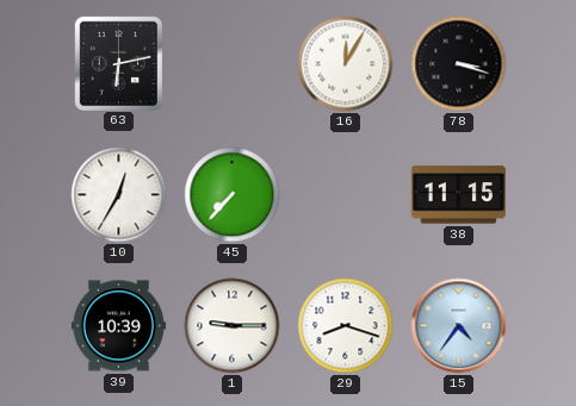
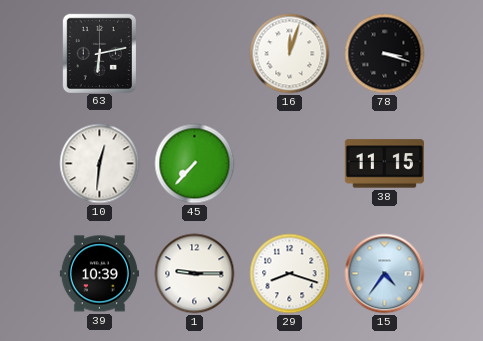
16: 12:05 -> 12:03
10: 12:35 -> 12:31
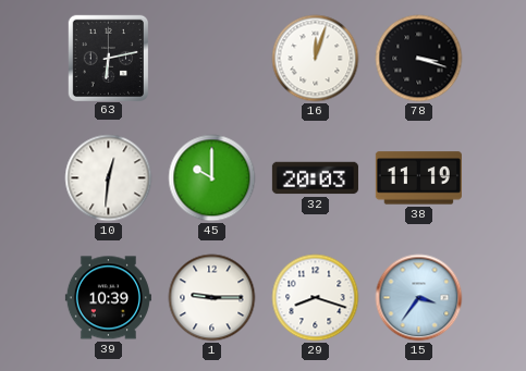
45: 7:37 -> 10:00
32: none -> 20:03
38: 11:15 -> 11:19
15: 4:36 -> 3:36
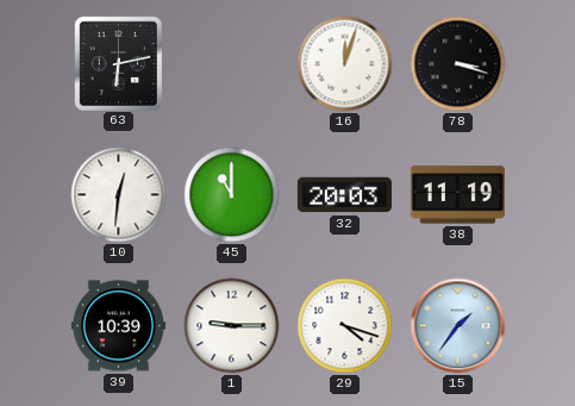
45: 10:00 -> 11:00
29: 8:18 -> 4:18
15: 3:36 -> 1:36
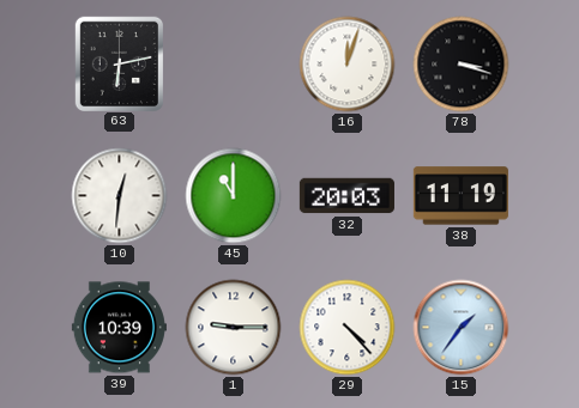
29: 4:18 -> 4:23
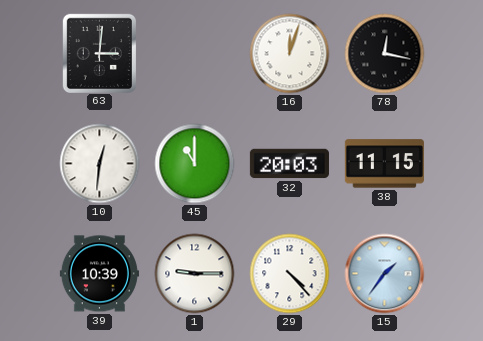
63: 6:13 -> 3:01
78: 3:18 -> 12:17
38: 11:19 -> 11:15
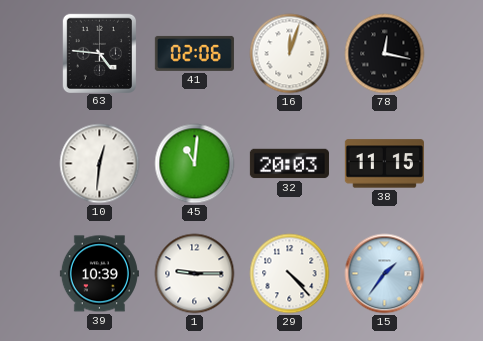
63: 3:01 -> 4:46
41: none -> 02:06
45: 11:00 -> 11:01
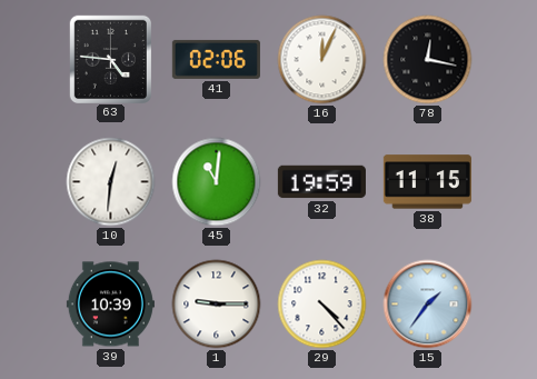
16: 12:03 -> 12:04
32: 20:03 -> 19:59
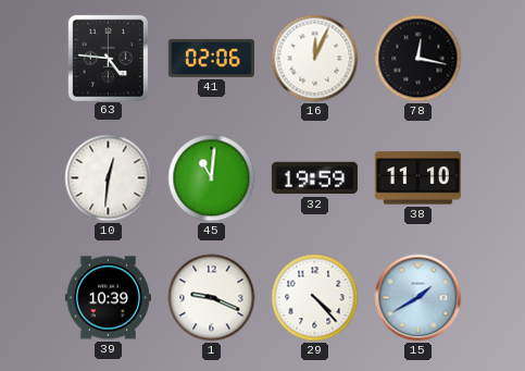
38: 11:15 -> 11:10
1: 9:15 -> 9:19
15: 1:36 -> 1:40
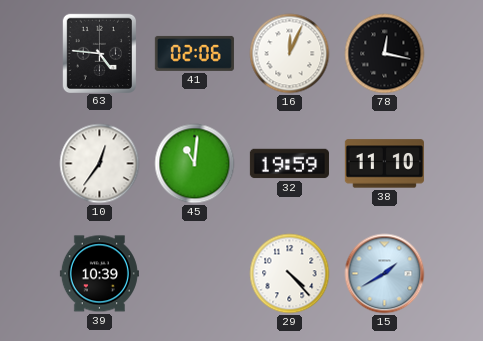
10: 12:31 -> 12:36
1: 9:19 -> none
